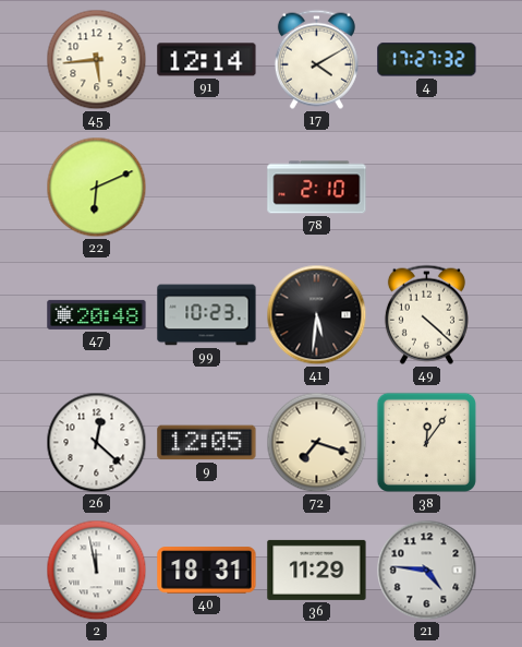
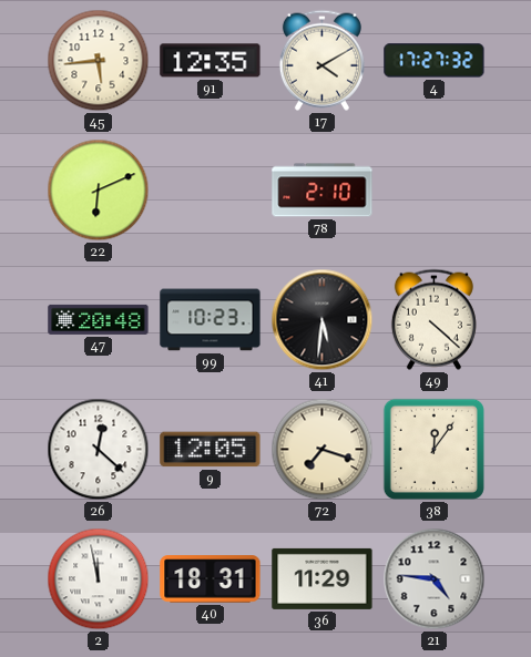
91: 12:14 -> 12:35
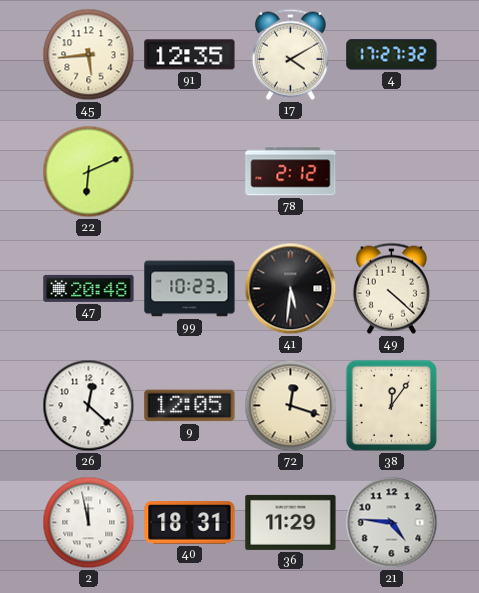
78: 2:10 -> 2:12
72: 7:18 -> 12:18
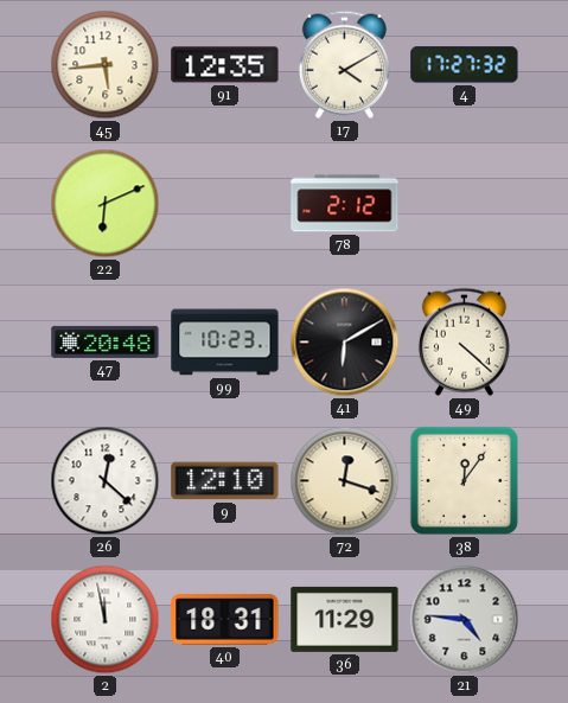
41: 5:31 -> 6:10
9: 12:05 -> 12:10
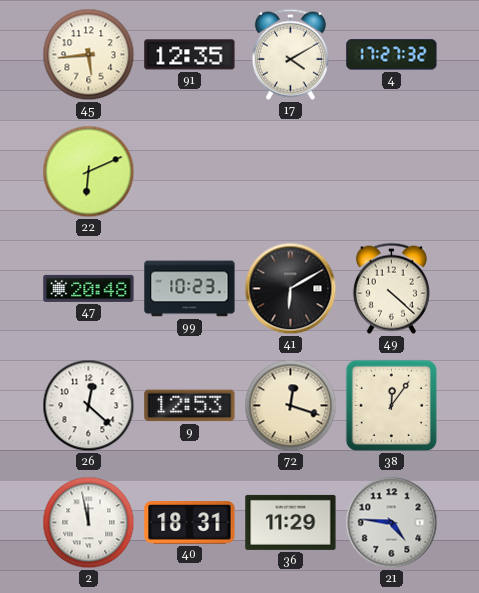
78: 2:12 -> none
9: 12:10 -> 12:53
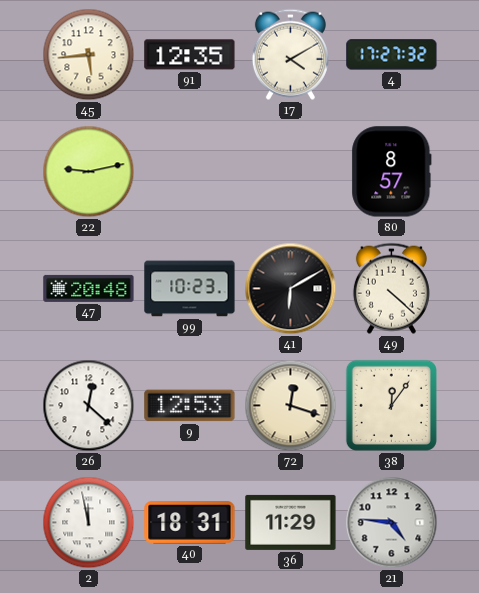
22: 6:11 -> 9:13
80: none -> 8:57
